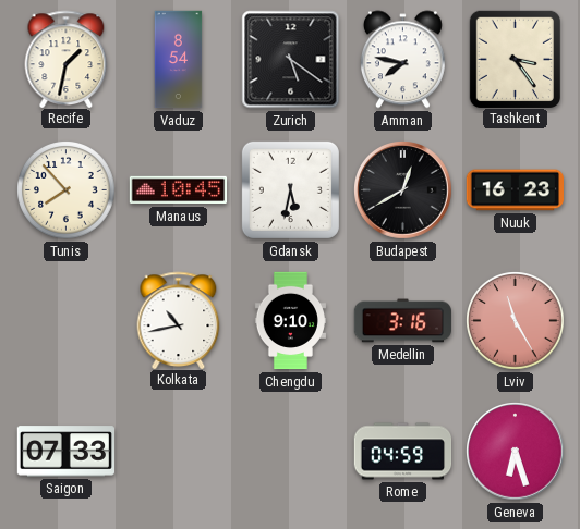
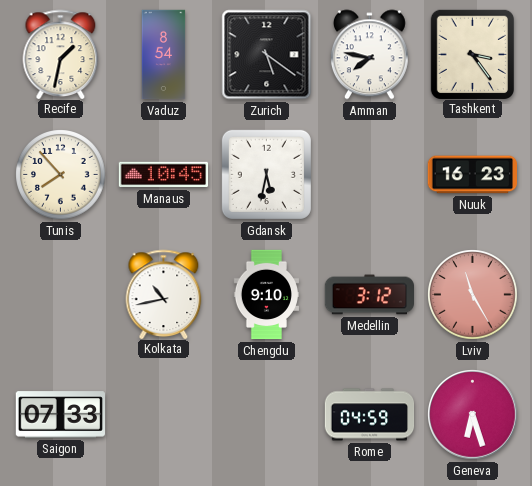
Budapest: 12:40 -> none
Medellin: 3:16 -> 3:12
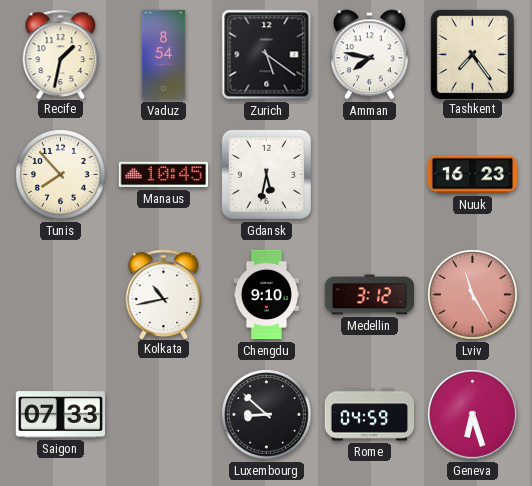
Tashkent: 3:24 -> 7:24
Luxembourg: none -> 8:52
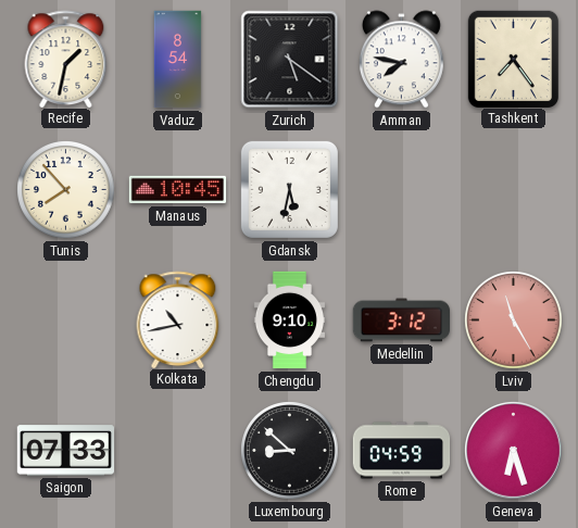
Nuuk: 16:23 -> none
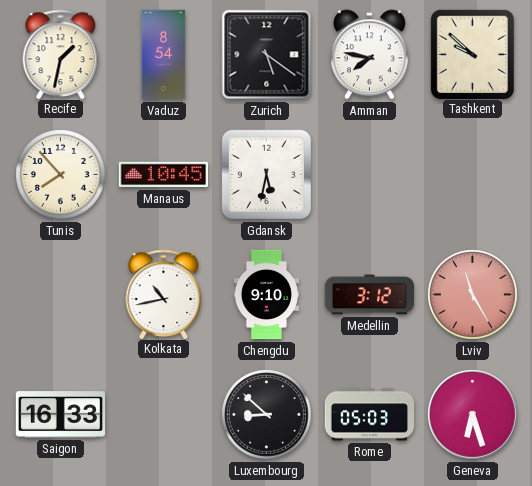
Tashkent: 7:24 -> 9:52
Saigon: 07:33 -> 16:33
Rome: 04:59 -> 05:03
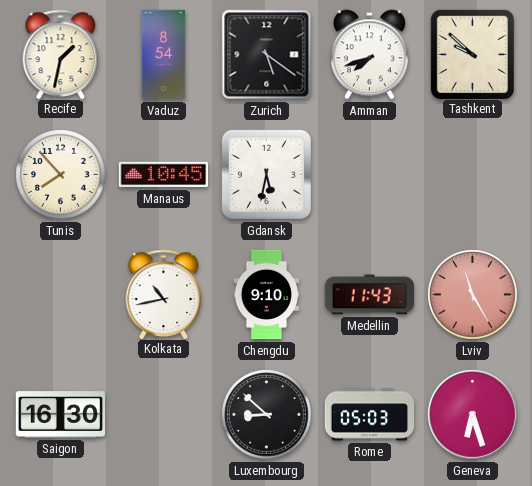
Amman: 7:47 -> 7:42
Medellin: 3:12 -> 11:43
Saigon: 16:33 -> 16:30
